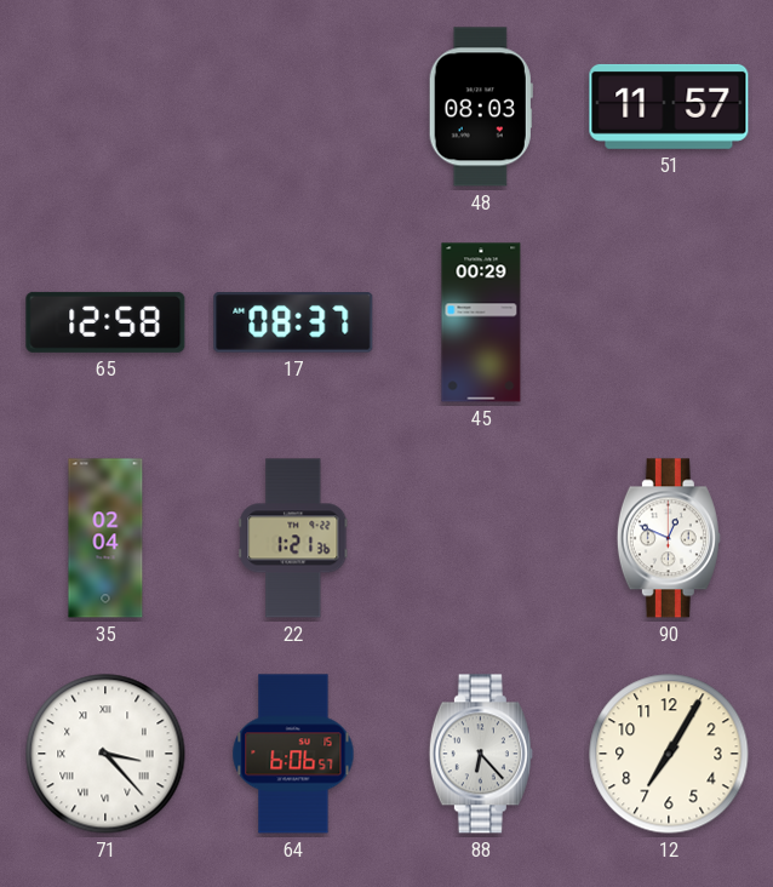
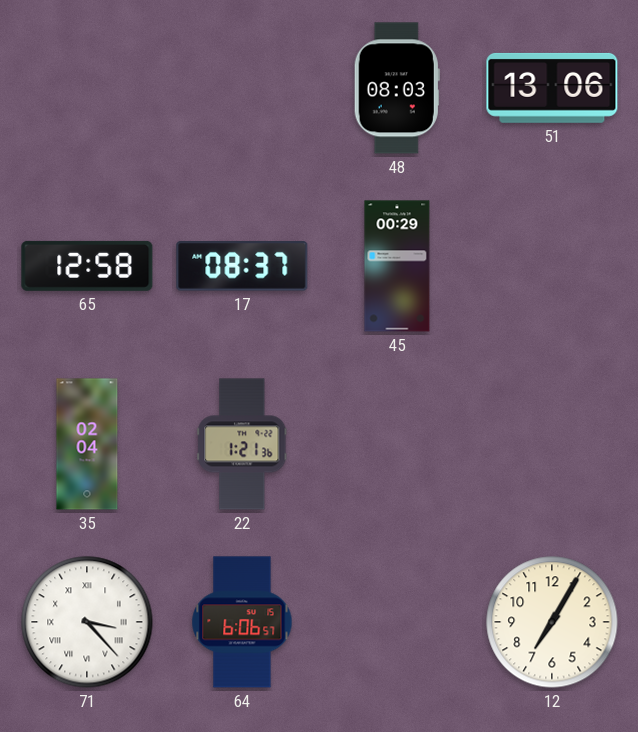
51: 11:57 -> 13:06
90: 12:49 -> none
88: 6:23 -> none
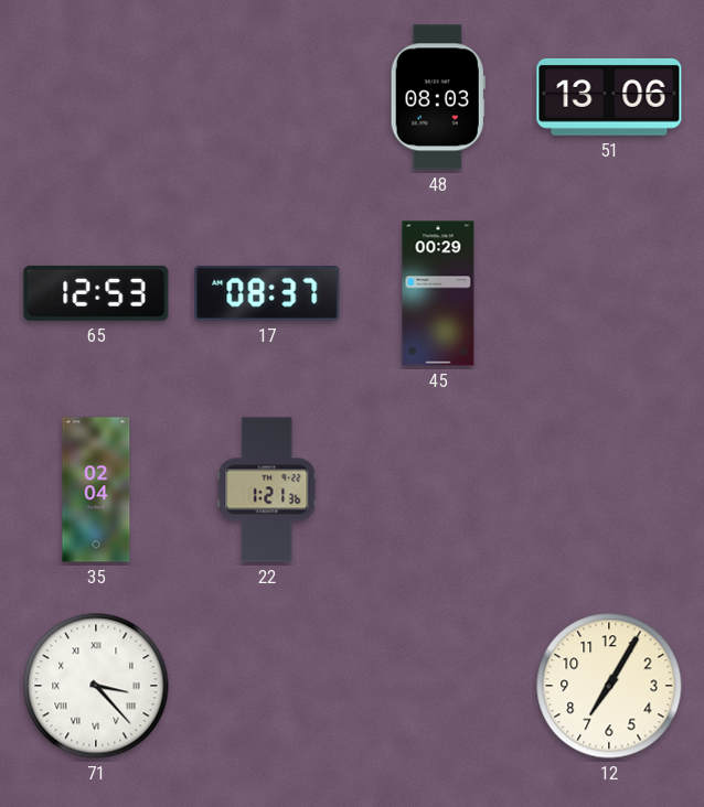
65: 12:58 -> 12:53
64: 6:06 -> none
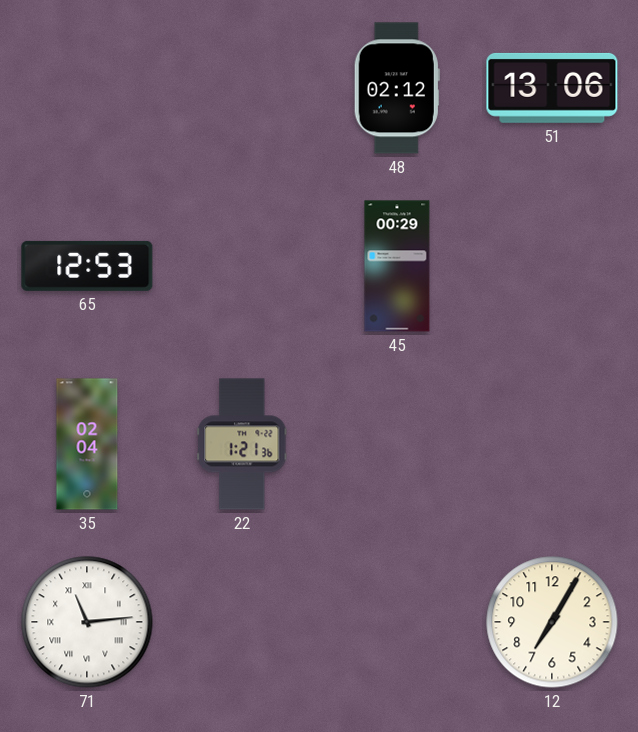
48: 08:03 -> 02:12
17: 08:37 -> none
71: 3:23 -> 11:14
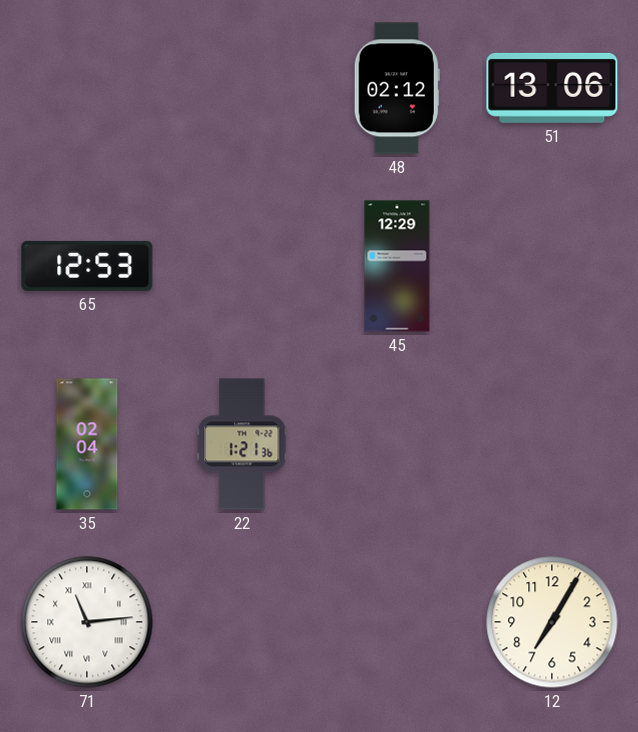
45: 00:29 -> 12:29
